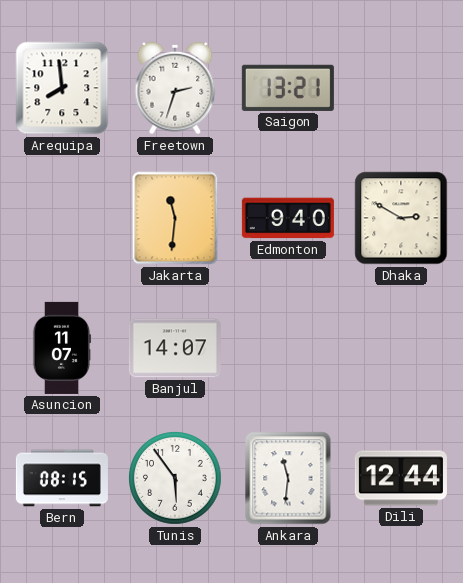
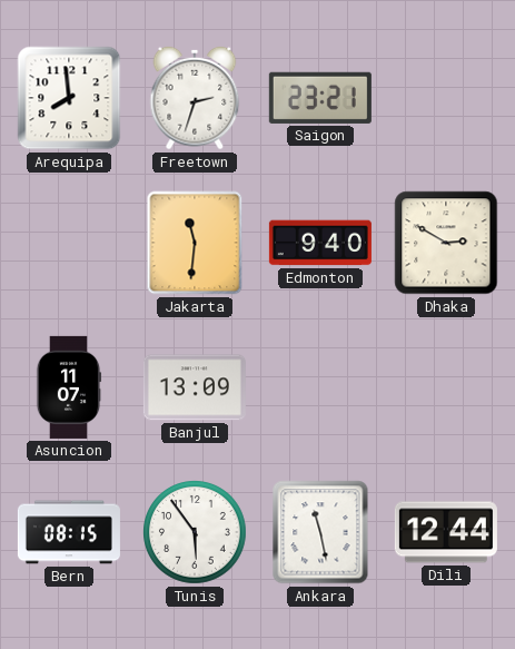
Saigon: 13:21 -> 23:21
Banjul: 14:07 -> 13:09
Ankara: 11:31 -> 11:28
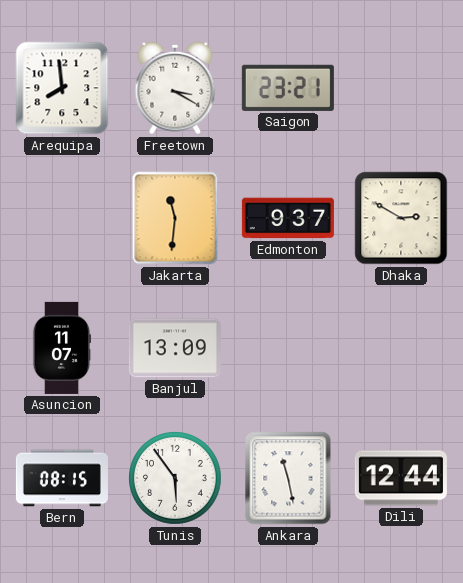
Freetown: 2:33 -> 3:20
Edmonton: 9:40 -> 9:37
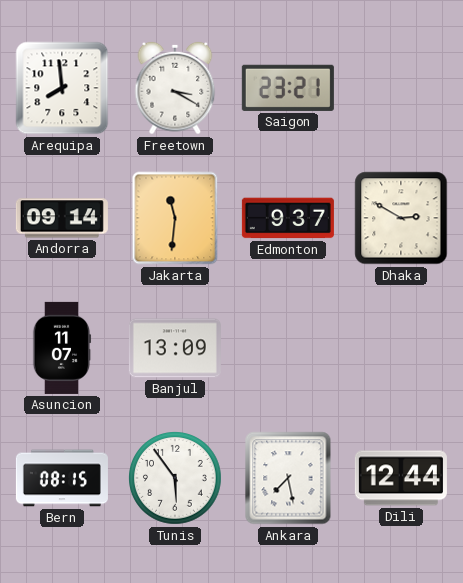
Andorra: none -> 09:14
Ankara: 11:28 -> 7:28
